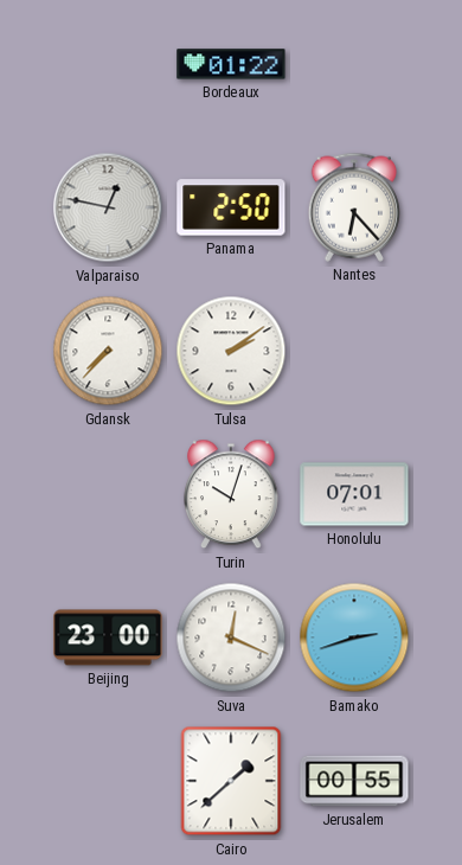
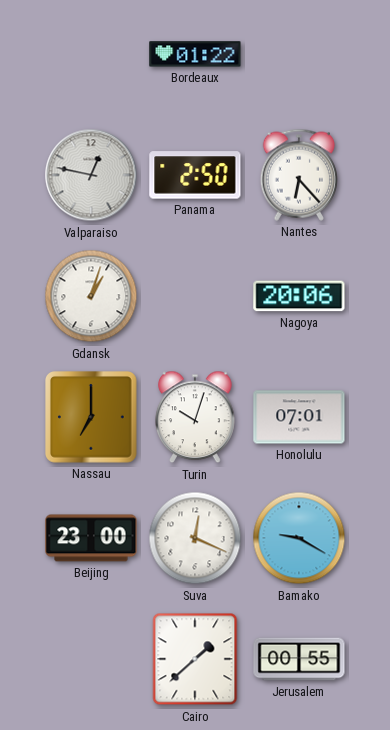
Gdansk: 7:37 -> 1:03
Tulsa: 2:09 -> none
Nagoya: none -> 20:06
Nassau: none -> 7:00
Bamako: 2:42 -> 9:20
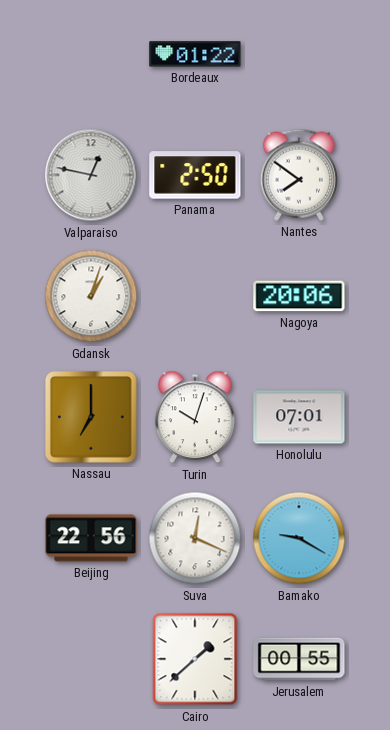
Nantes: 6:23 -> 7:51
Beijing: 23:00 -> 22:56
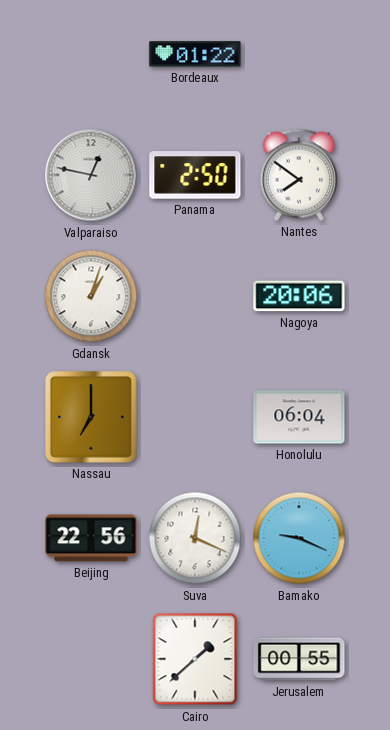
Turin: 10:03 -> none
Honolulu: 07:01 -> 06:04
Bamako: 9:20 -> 9:19
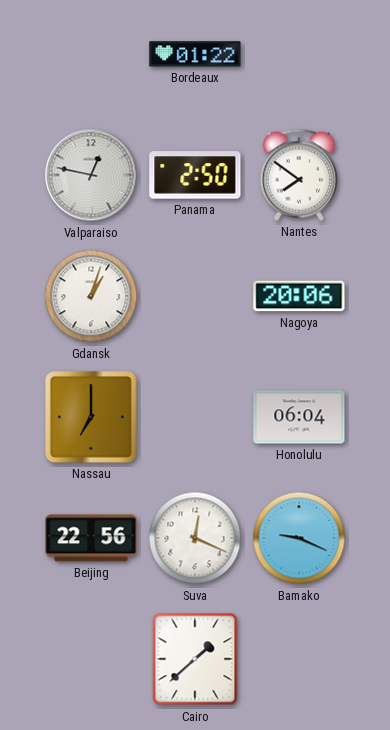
Jerusalem: 00:55 -> none
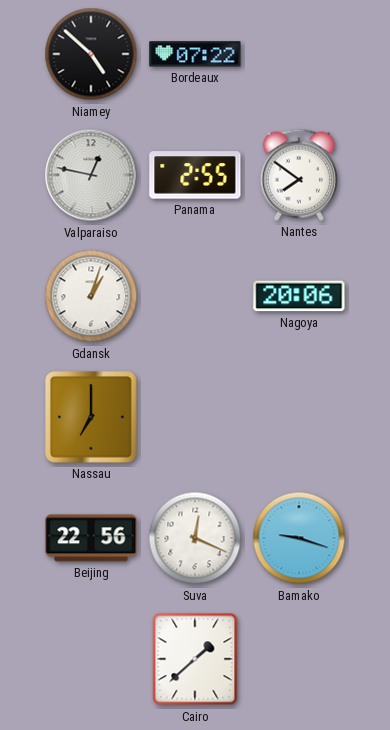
Niamey: none -> 4:52
Bordeaux: 01:22 -> 07:22
Panama: 2:50 -> 2:55
Honolulu: 06:04 -> none
Bamako: 9:19 -> 9:18
